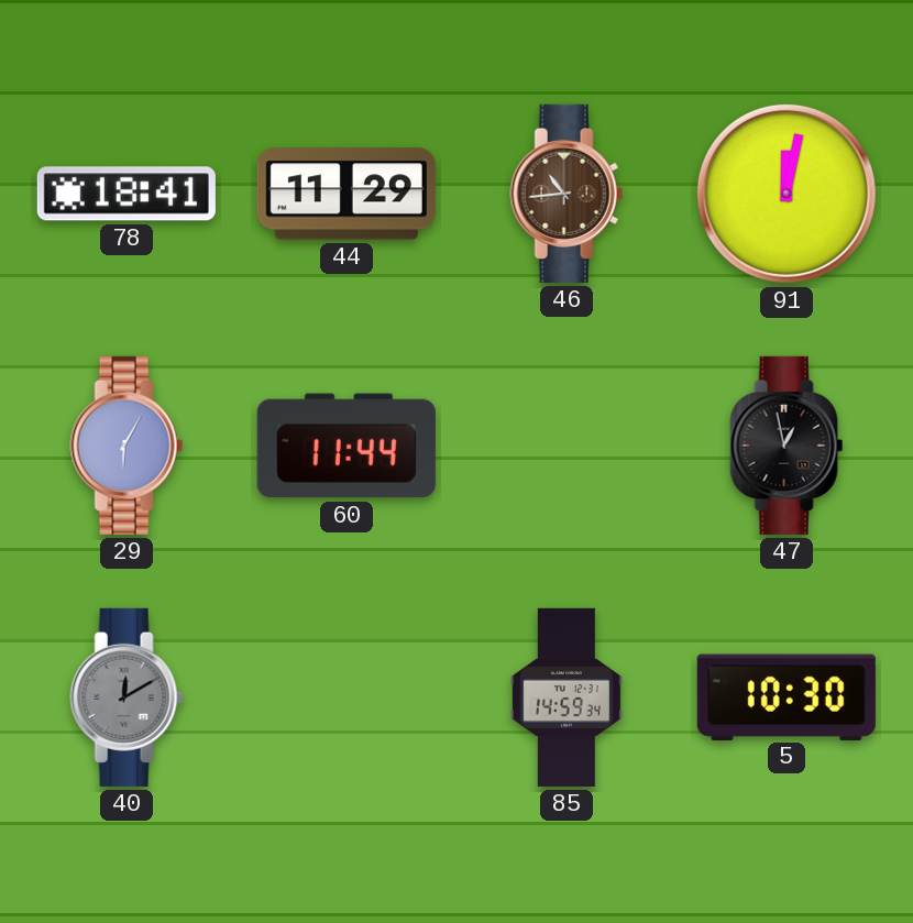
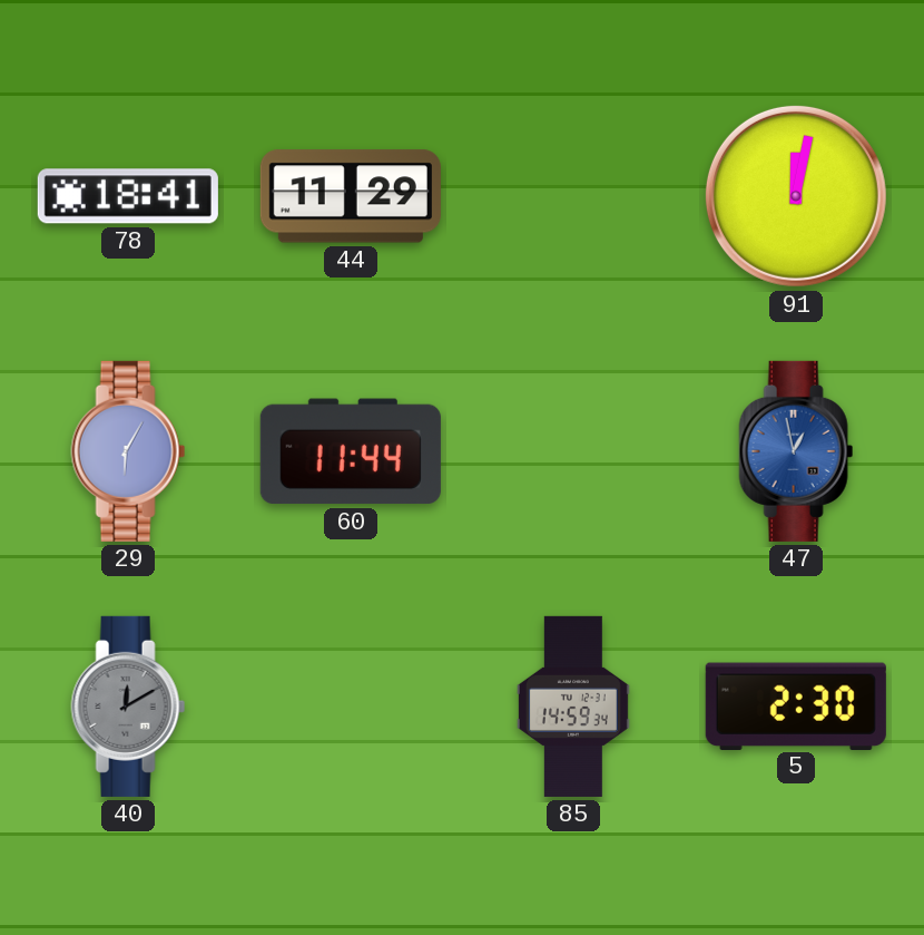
46: 10:44 -> none
47 dial: black -> blue
5: 10:30 -> 2:30
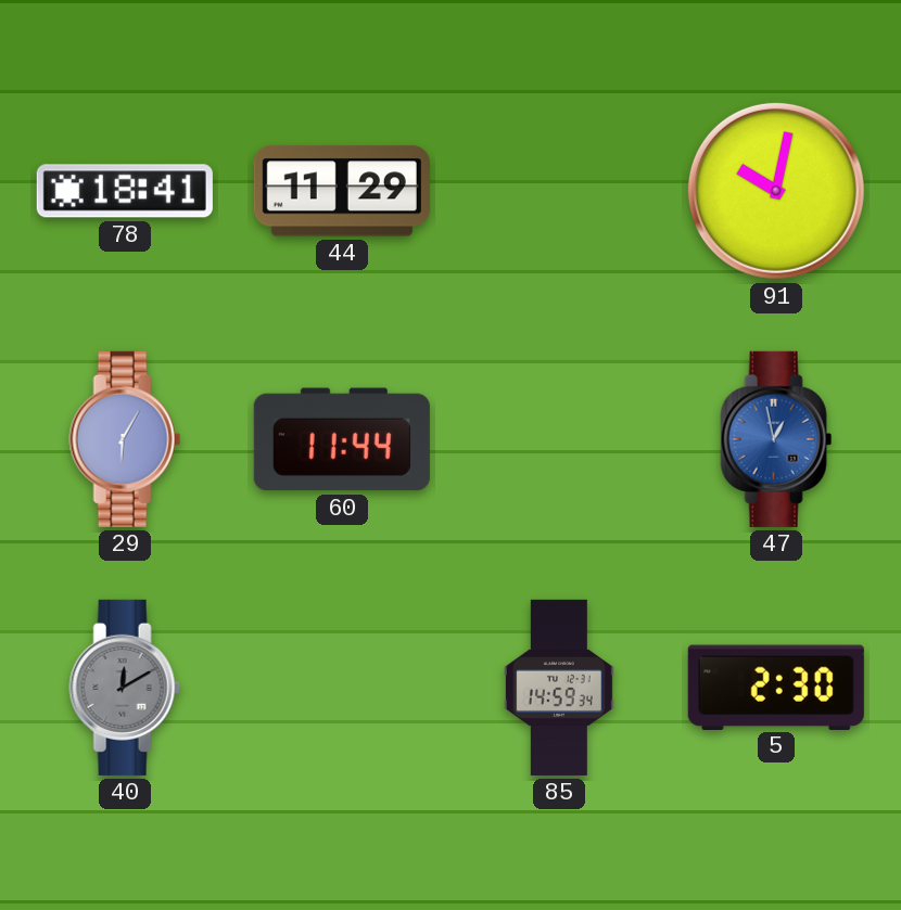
91: 12:02 -> 10:02
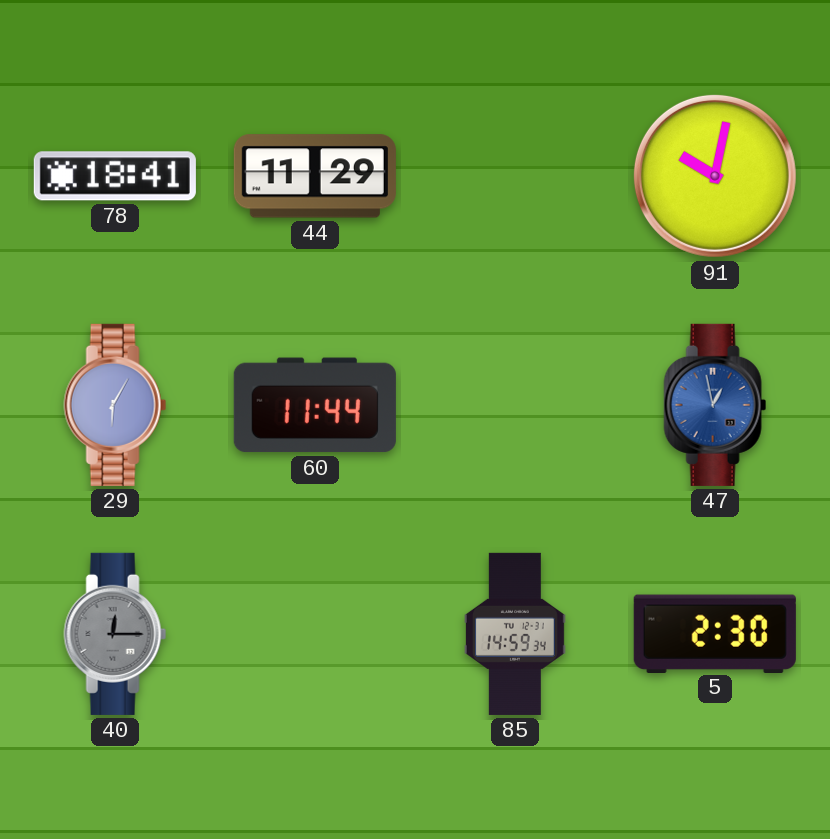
40: 12:10 -> 12:15
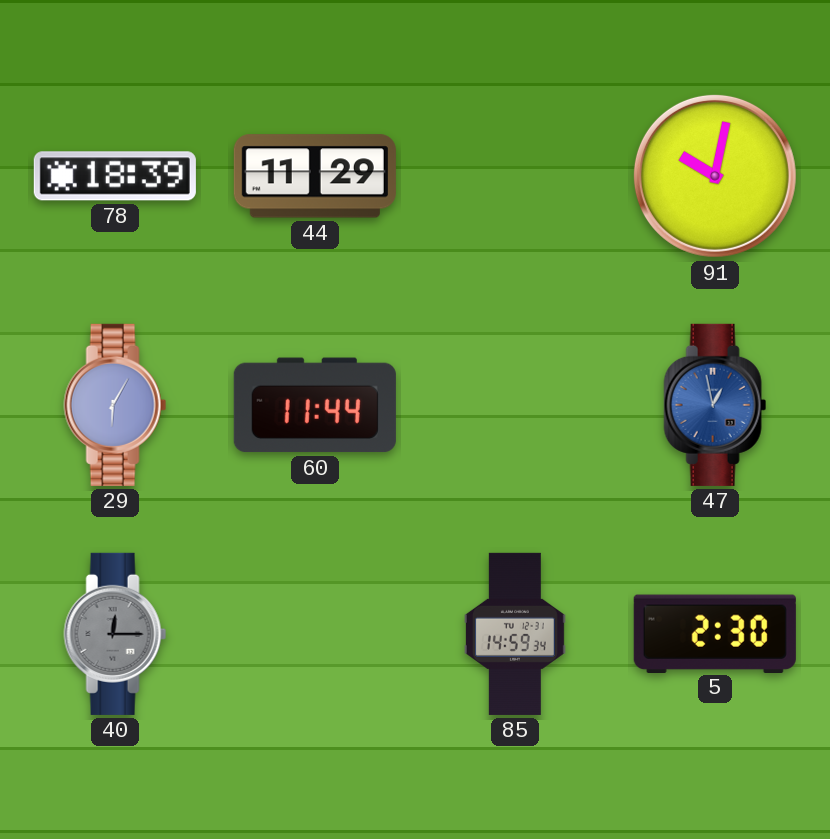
78: 18:41 -> 18:39
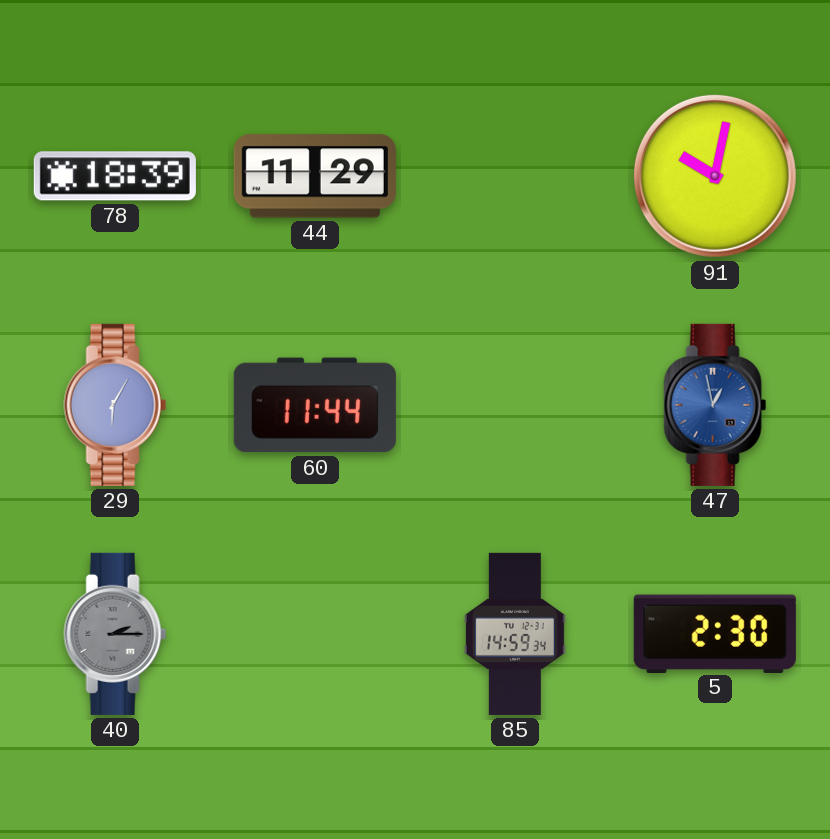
40: 12:15 -> 2:15
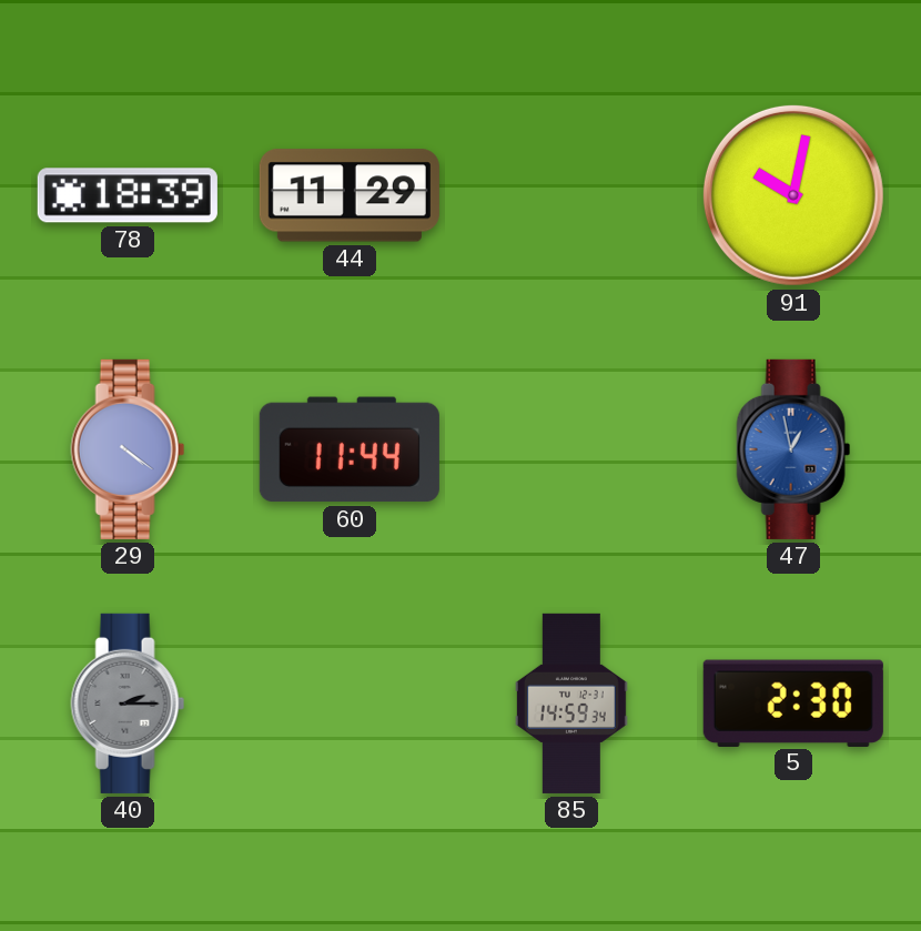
29: 6:05 -> 4:21
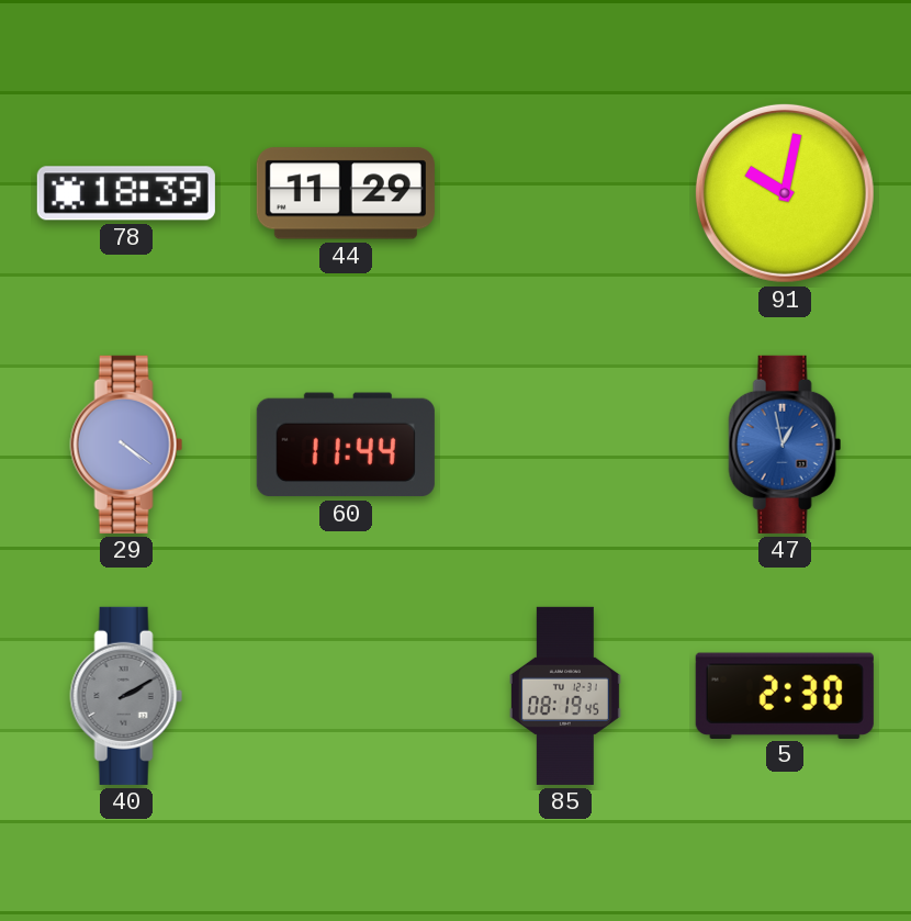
40: 2:15 -> 2:10
85: 14:59 -> 08:19
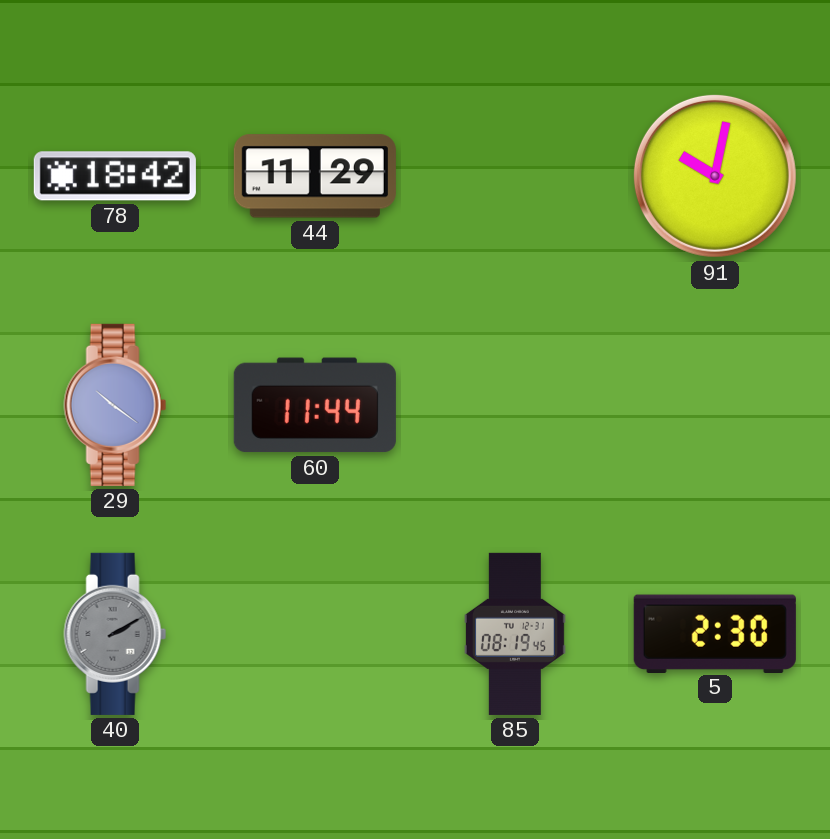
78: 18:39 -> 18:42
29: 4:21 -> 10:21
47: 12:58 -> none
